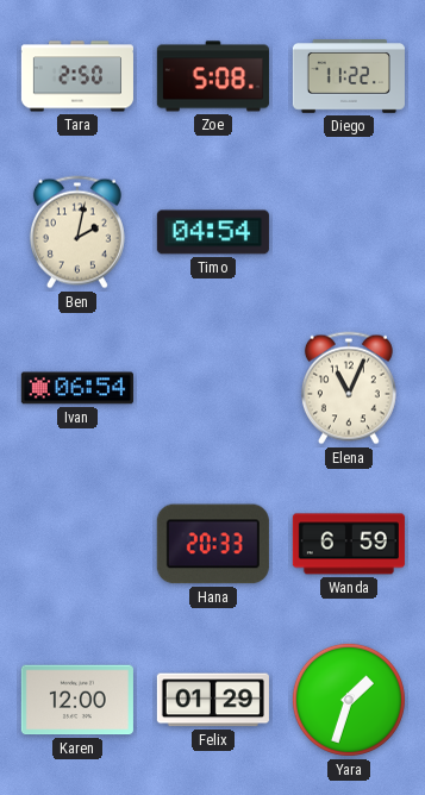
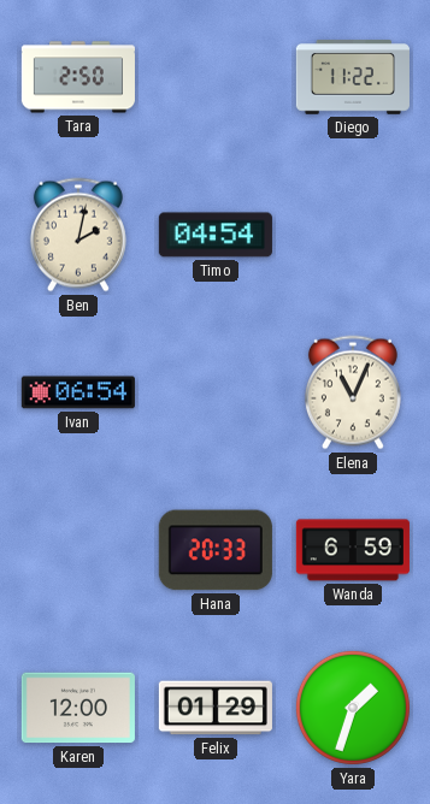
Zoe: 5:08 -> none
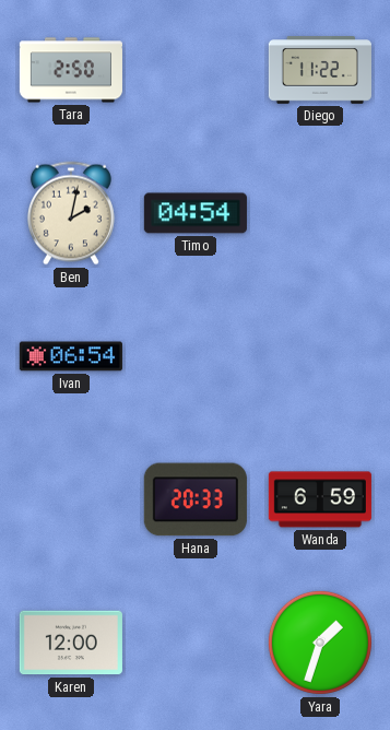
Elena: 11:04 -> none
Felix: 01:29 -> none
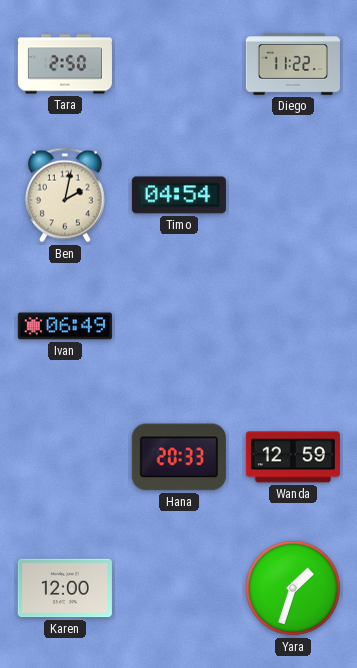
Ivan: 06:54 -> 06:49
Wanda: 6:59 -> 12:59
